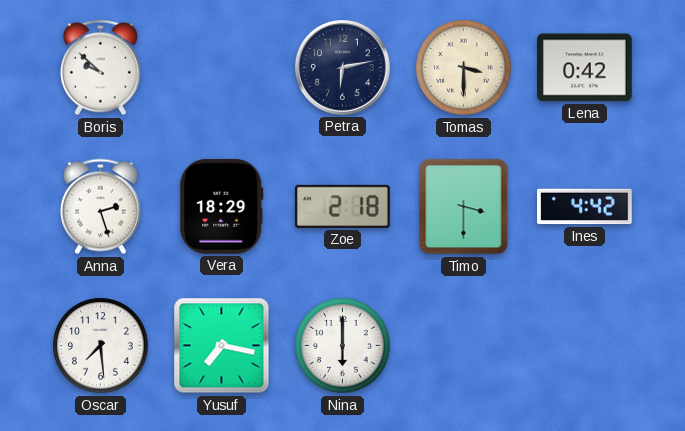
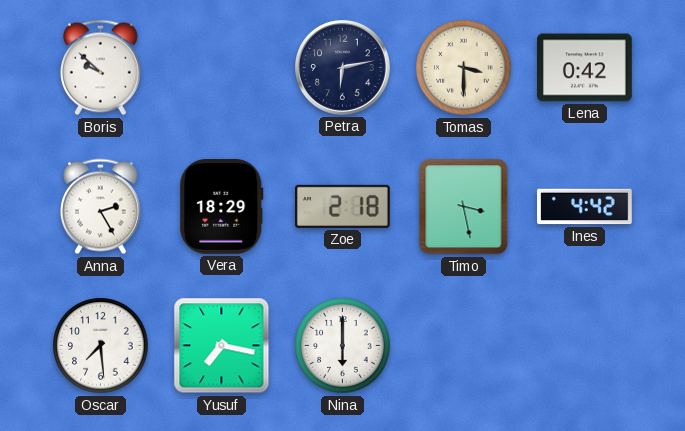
Anna: 2:27 -> 2:25
Timo: 3:30 -> 3:28
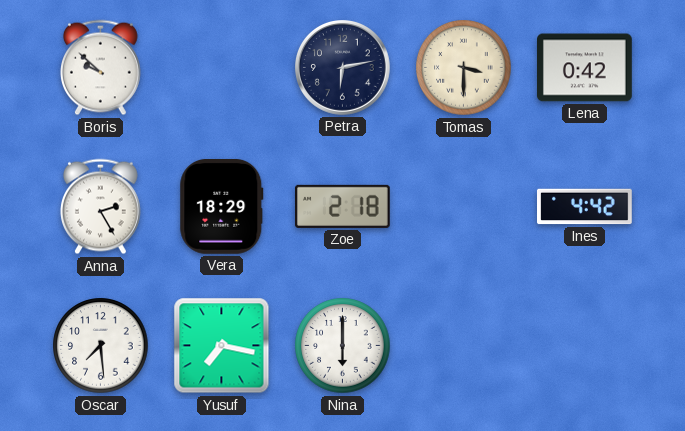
Timo: 3:28 -> none
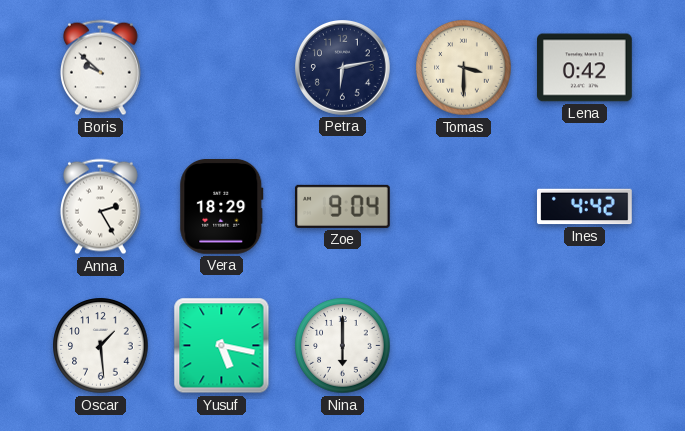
Zoe: 2:18 -> 9:04
Oscar: 7:29 -> 1:29
Yusuf: 7:17 -> 5:17
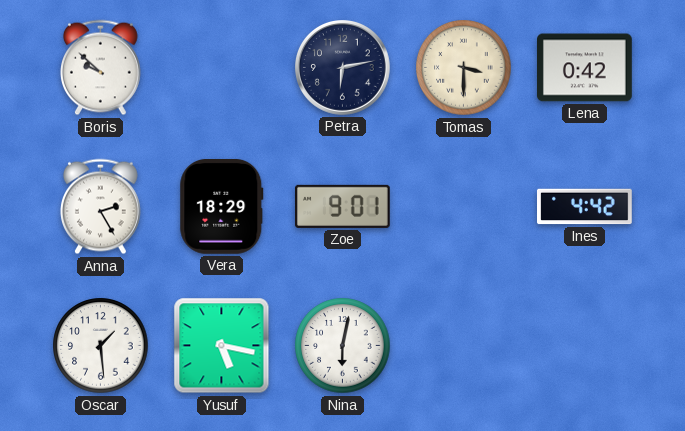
Zoe: 9:04 -> 9:01
Nina: 6:00 -> 6:02
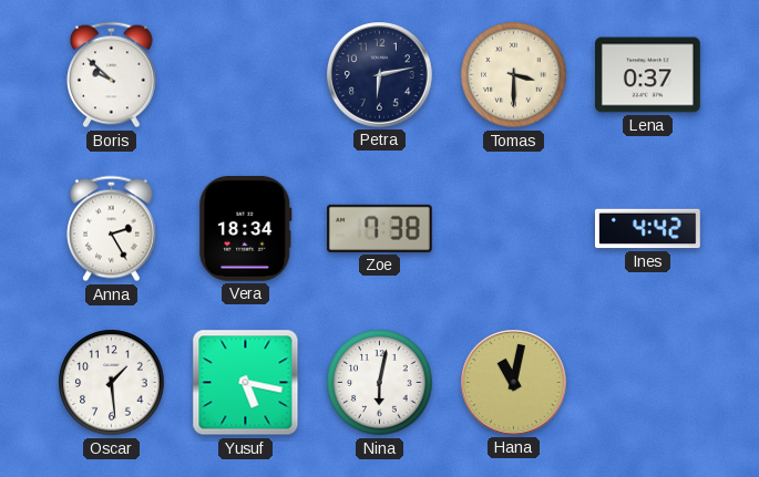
Lena: 0:42 -> 0:37
Vera: 18:29 -> 18:34
Zoe: 9:01 -> 7:38
Hana: none -> 11:02
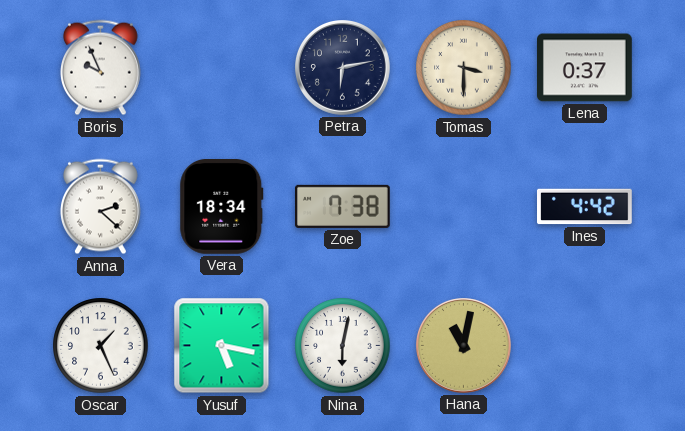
Boris: 9:52 -> 9:56
Anna: 2:25 -> 2:22
Oscar: 1:29 -> 1:26
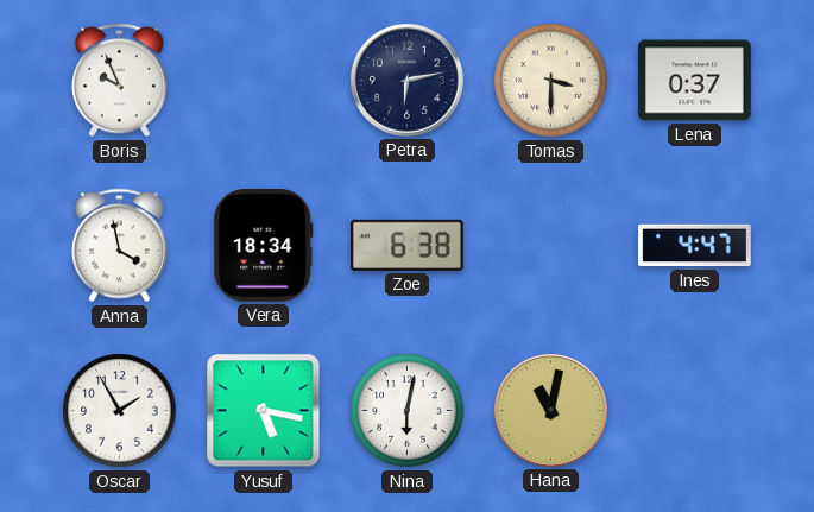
Anna: 2:22 -> 3:58
Zoe: 7:38 -> 6:38
Ines: 4:42 -> 4:47
Oscar: 1:26 -> 1:55
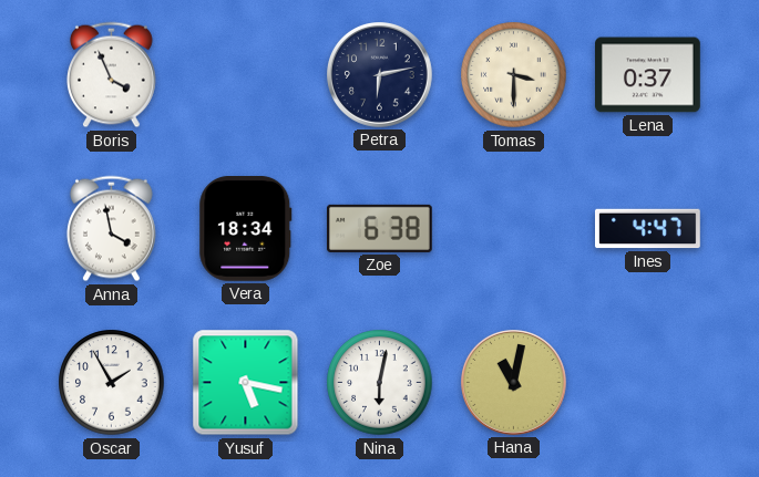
Boris: 9:56 -> 3:56
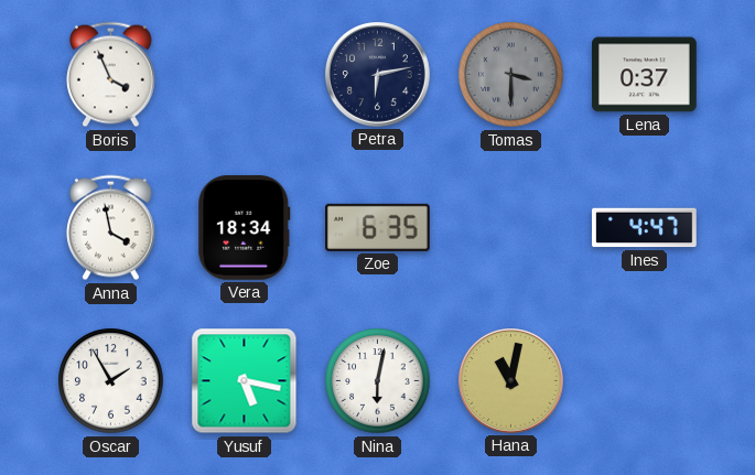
Tomas dial: cream -> grey
Zoe: 6:38 -> 6:35
